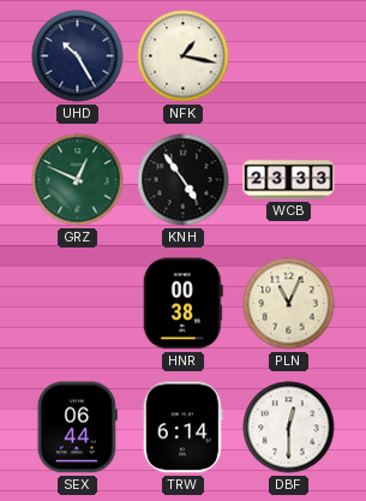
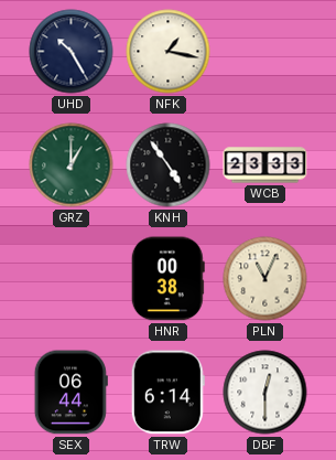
GRZ: 12:49 -> 1:00
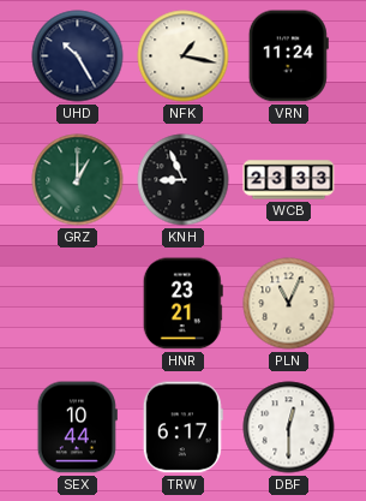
VRN: none -> 11:24
KNH: 4:54 -> 8:56
HNR: 00:38 -> 23:21
SEX: 06:44 -> 10:44
TRW: 6:14 -> 6:17
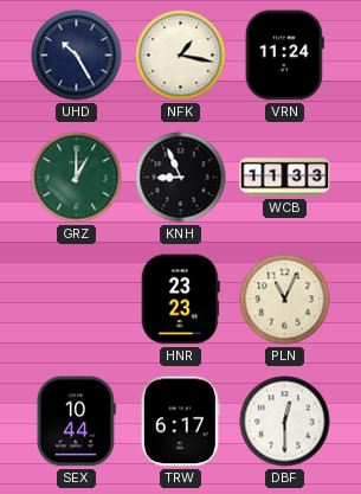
WCB: 23:33 -> 11:33
HNR: 23:21 -> 23:23
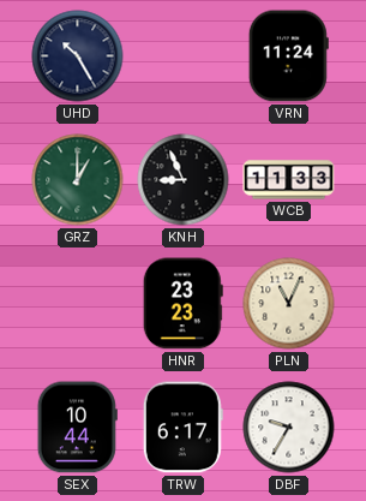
NFK: 1:17 -> none
DBF: 12:30 -> 9:35
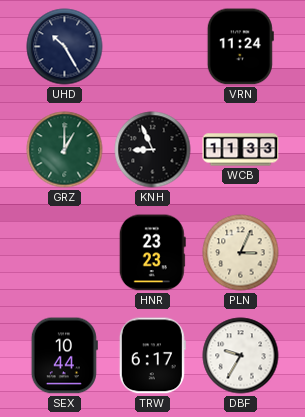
PLN: 11:04 -> 3:04
